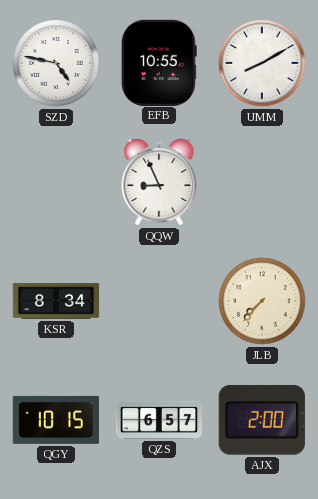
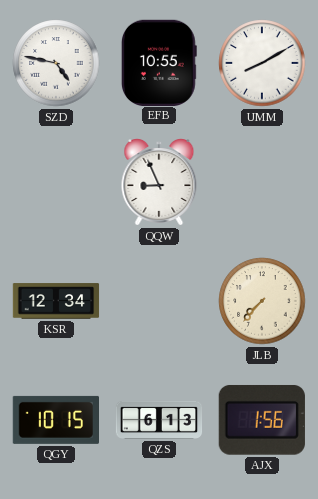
KSR: 8:34 -> 12:34
QZS: 6:57 -> 6:13
AJX: 2:00 -> 1:56
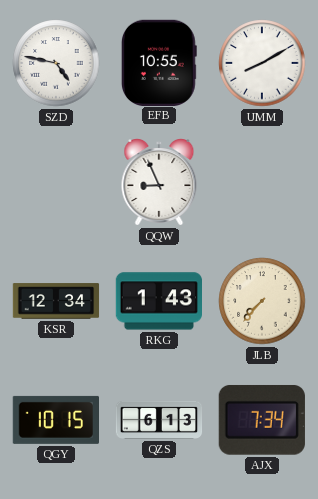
RKG: none -> 1:43
AJX: 1:56 -> 7:34
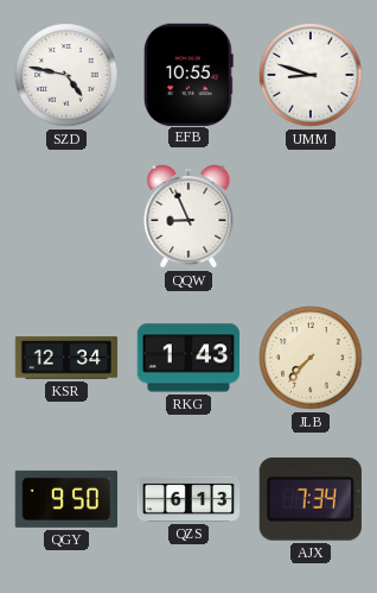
UMM: 8:10 -> 8:48
QGY: 10:15 -> 9:50
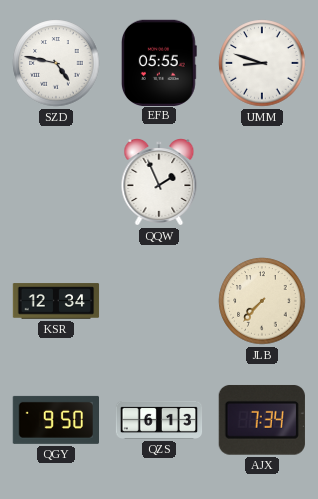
EFB: 10:55 -> 05:55
QQW: 8:56 -> 1:56
RKG: 1:43 -> none
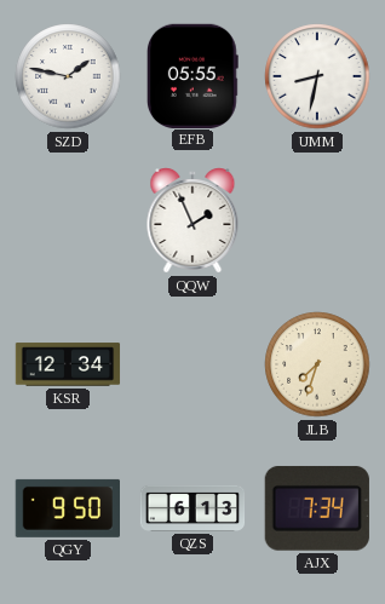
SZD: 4:47 -> 1:47
UMM: 8:48 -> 8:32
JLB: 7:37 -> 7:33
